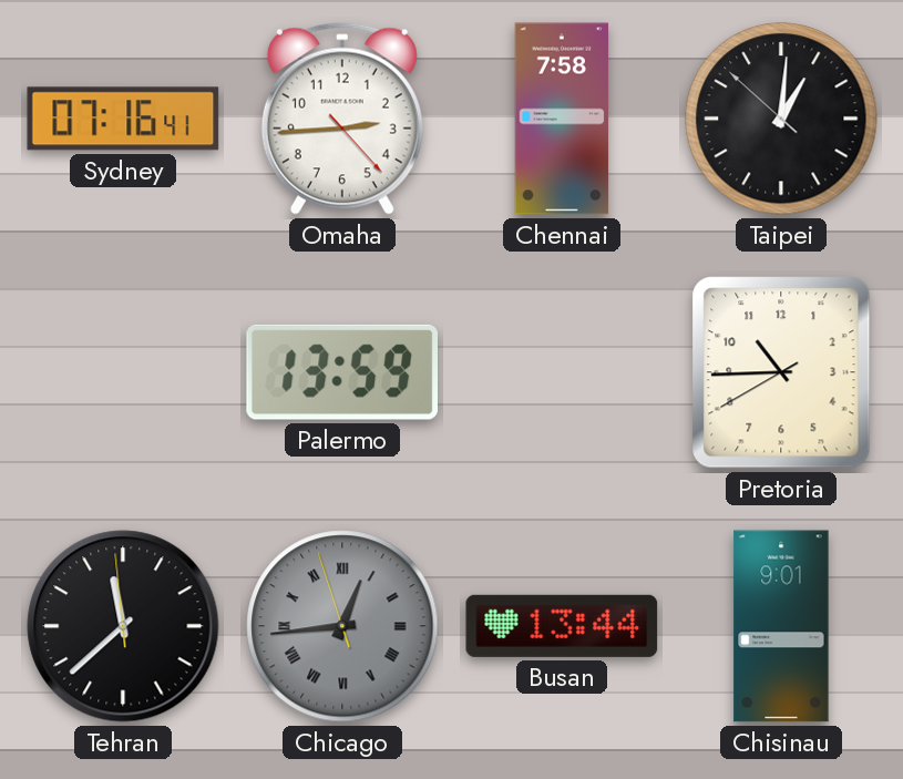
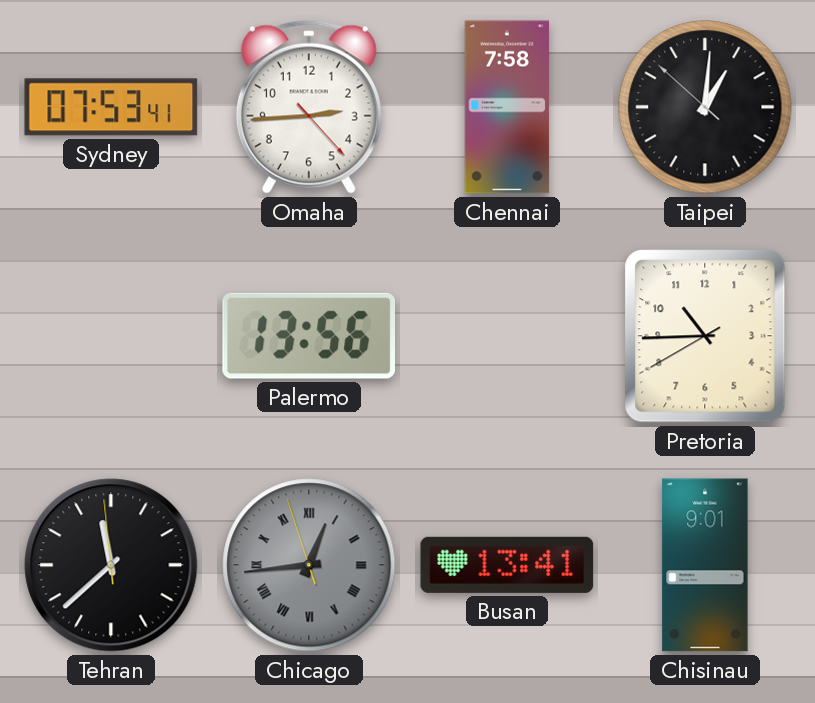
Sydney: 07:16 -> 07:53
Palermo: 13:59 -> 13:56
Busan: 13:44 -> 13:41
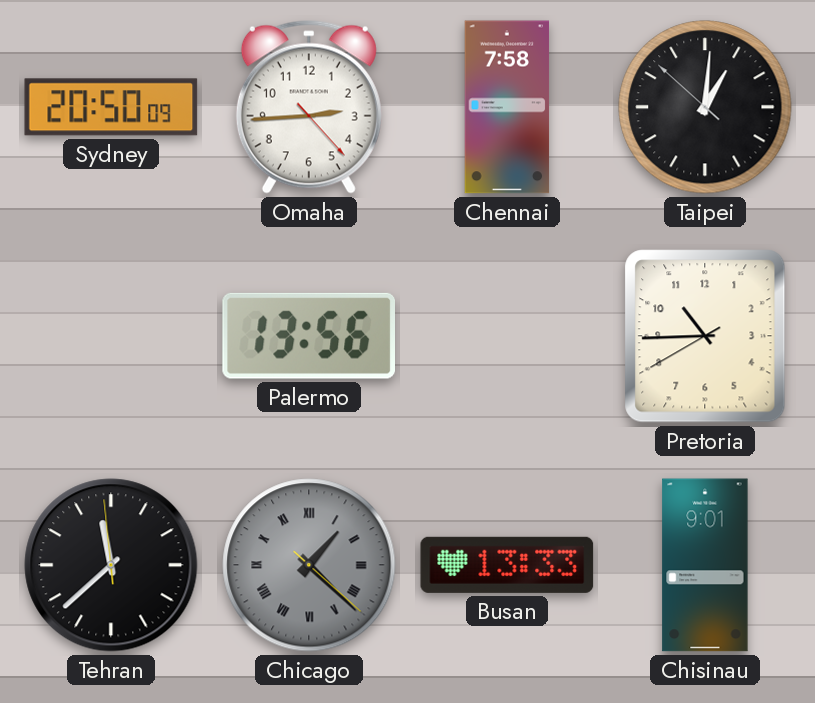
Sydney: 07:53 -> 20:50
Chicago: 12:43 -> 1:22
Busan: 13:41 -> 13:33
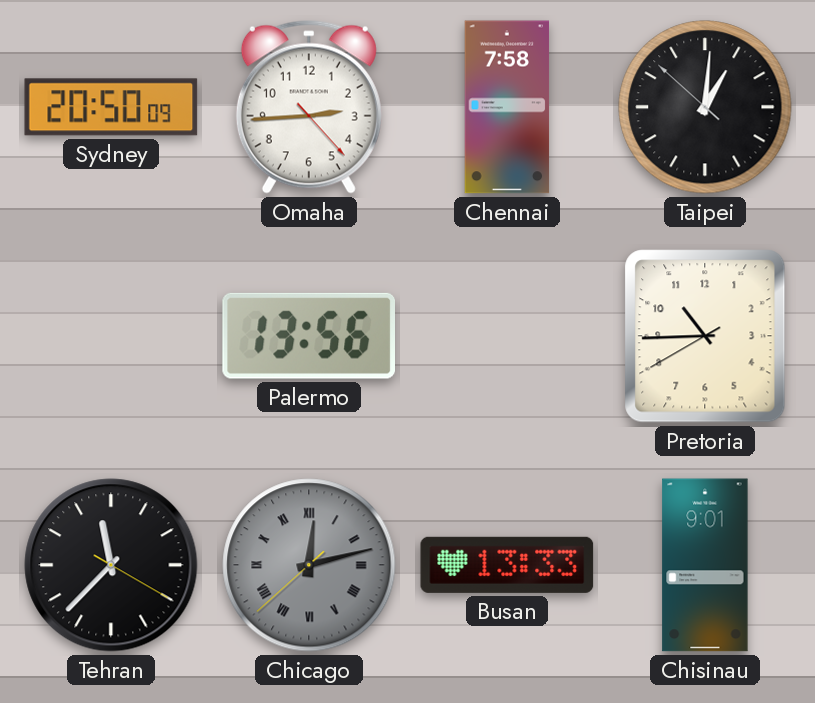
Tehran: 11:37:59 -> 11:37:20
Chicago: 1:22 -> 12:12
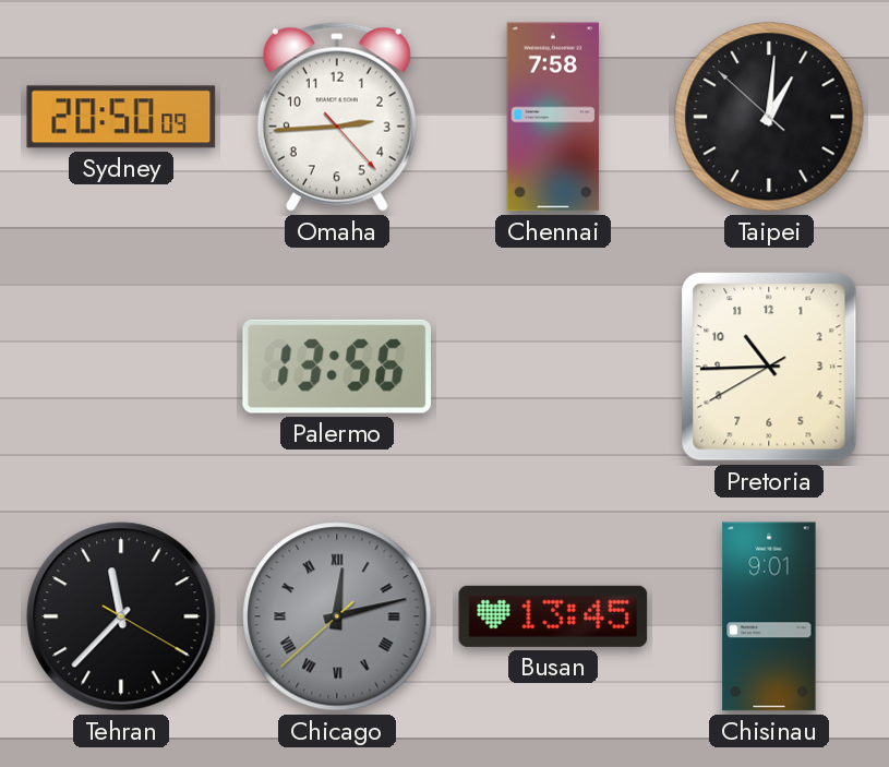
Busan: 13:33 -> 13:45
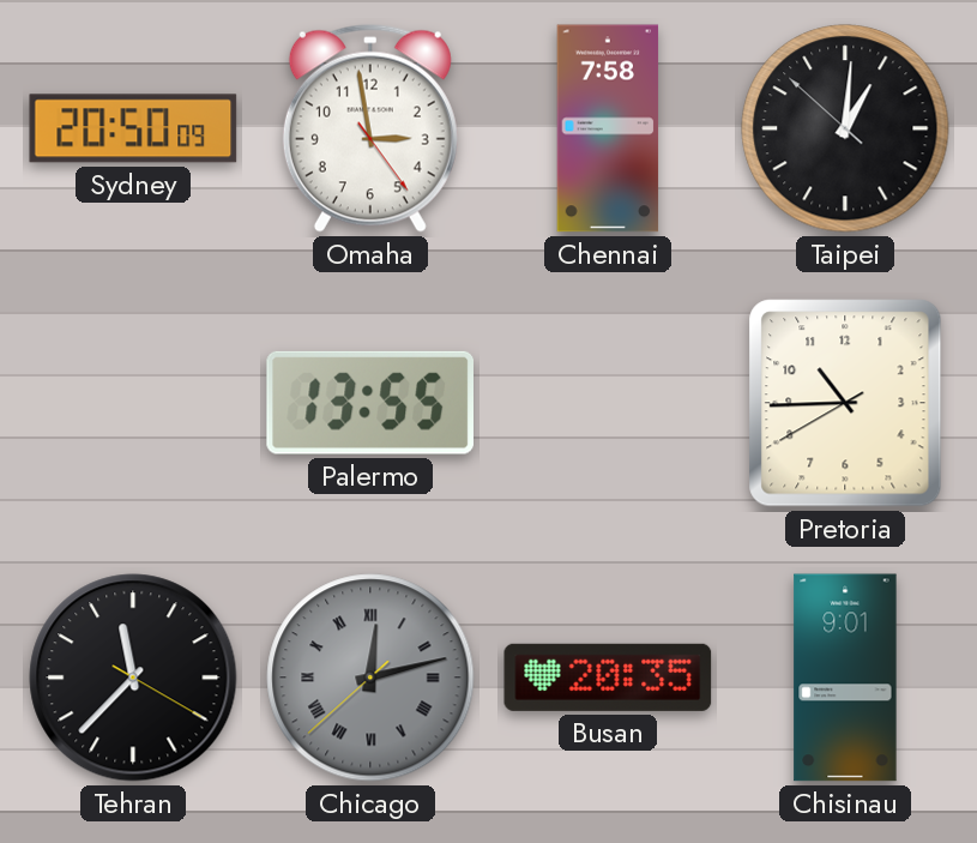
Omaha: 2:44 -> 2:58
Palermo: 13:56 -> 13:55
Busan: 13:45 -> 20:35
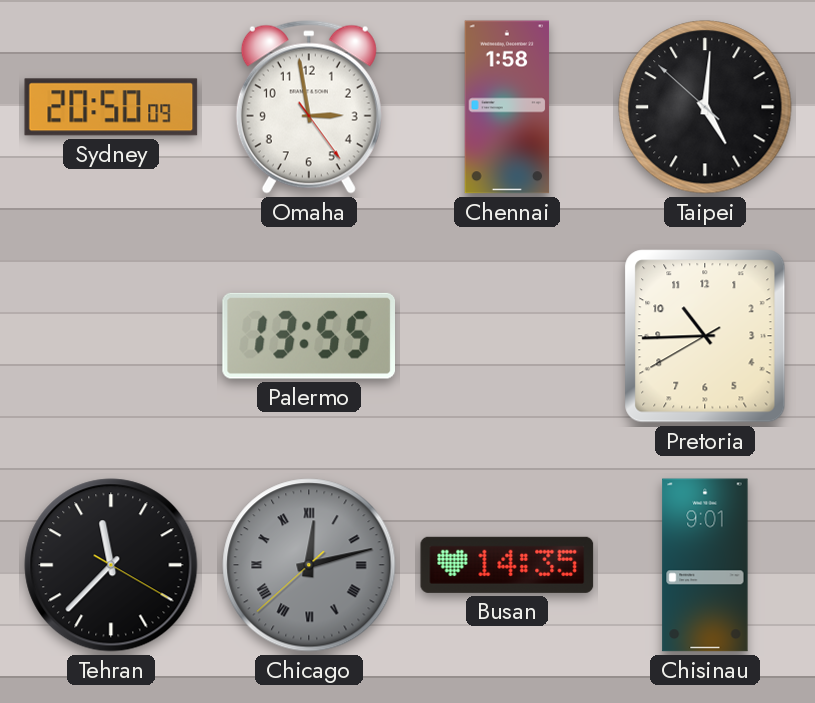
Chennai: 7:58 -> 1:58
Taipei: 1:00 -> 5:00
Busan: 20:35 -> 14:35
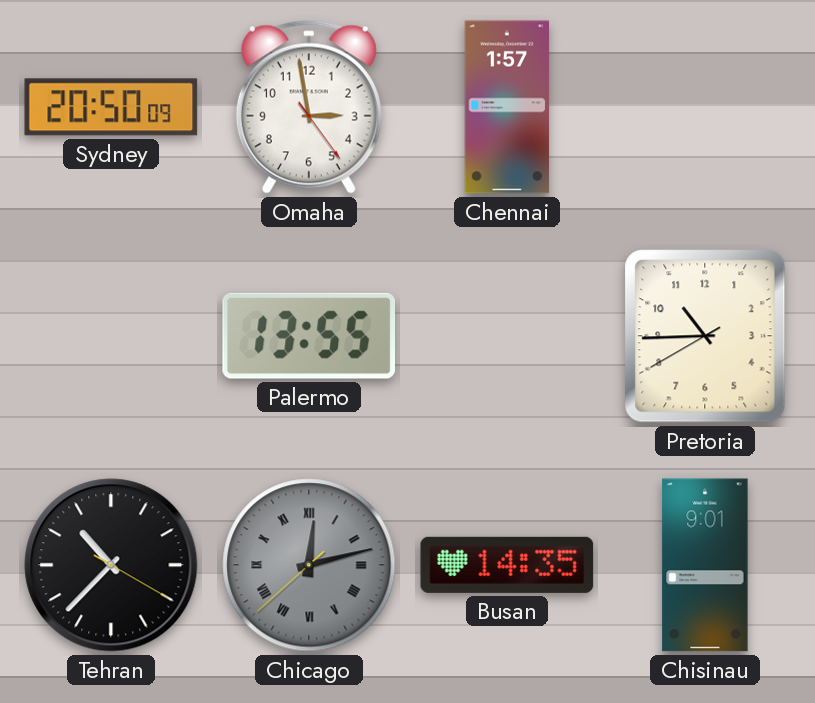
Chennai: 1:58 -> 1:57
Taipei: 5:00 -> none
Tehran: 11:37 -> 10:37
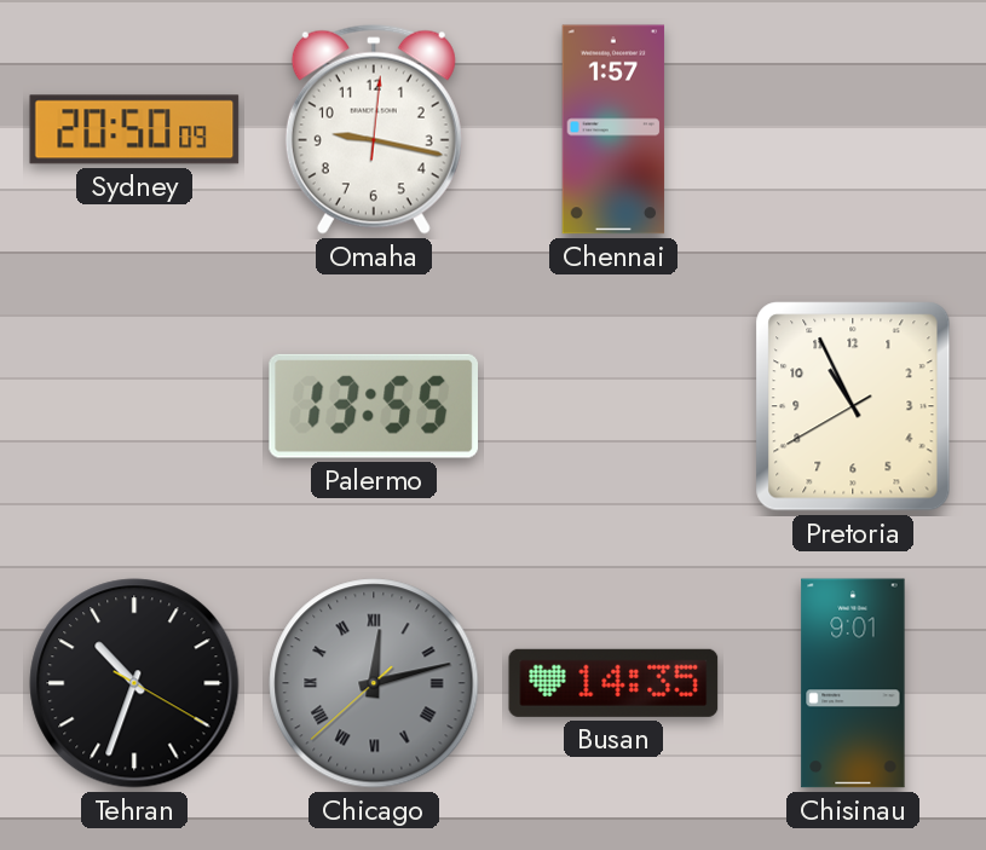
Omaha: 2:58 -> 9:17
Pretoria: 10:44 -> 10:55
Tehran: 10:37 -> 10:33
